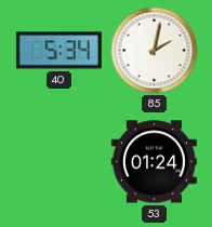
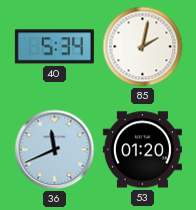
36: none -> 11:41
53: 01:24 -> 01:20
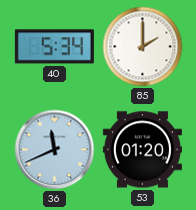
85: 2:02 -> 2:00
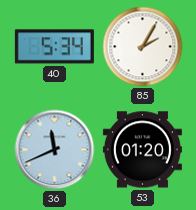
85: 2:00 -> 2:05
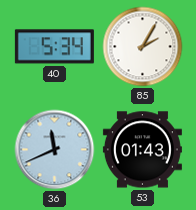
53: 01:20 -> 01:43
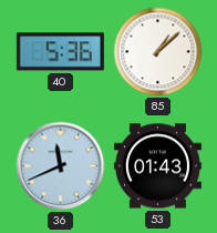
40: 5:34 -> 5:36
85: 2:05 -> 1:08
